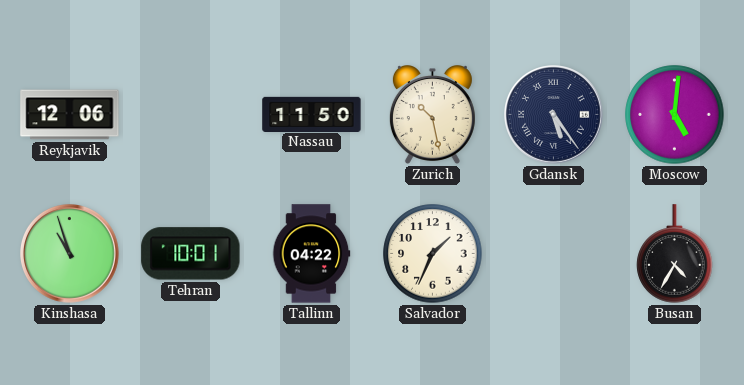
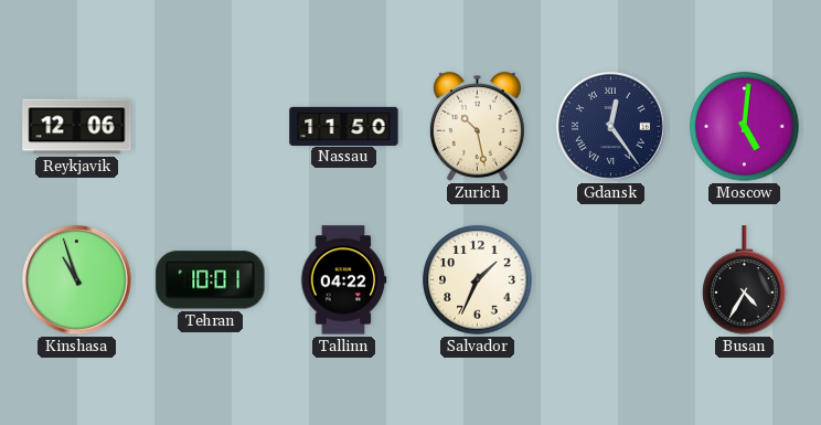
Gdansk: 5:24 -> 12:24
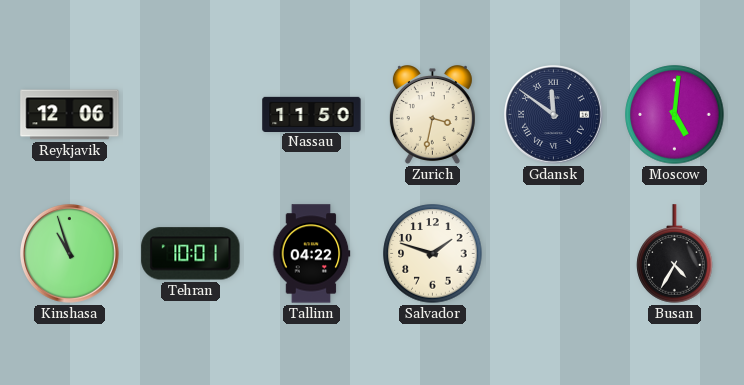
Zurich: 10:28 -> 3:32
Gdansk: 12:24 -> 11:51
Salvador: 1:34 -> 1:48
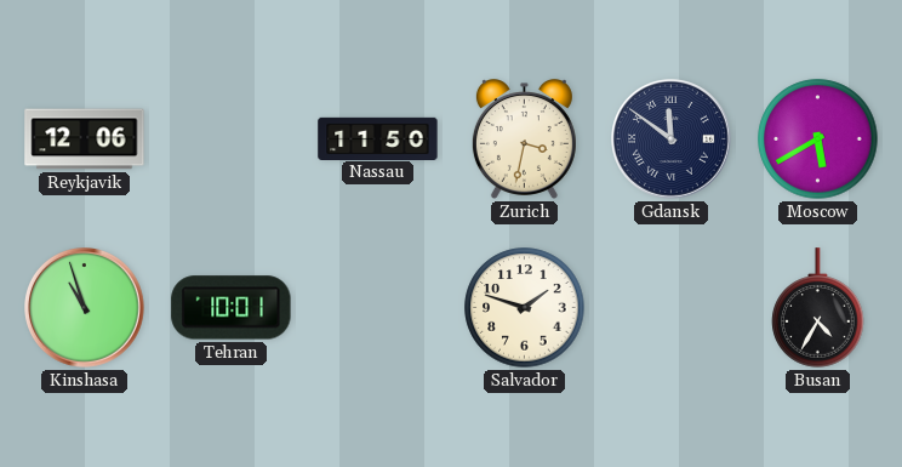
Moscow: 5:01 -> 5:40
Tallinn: 04:22 -> none
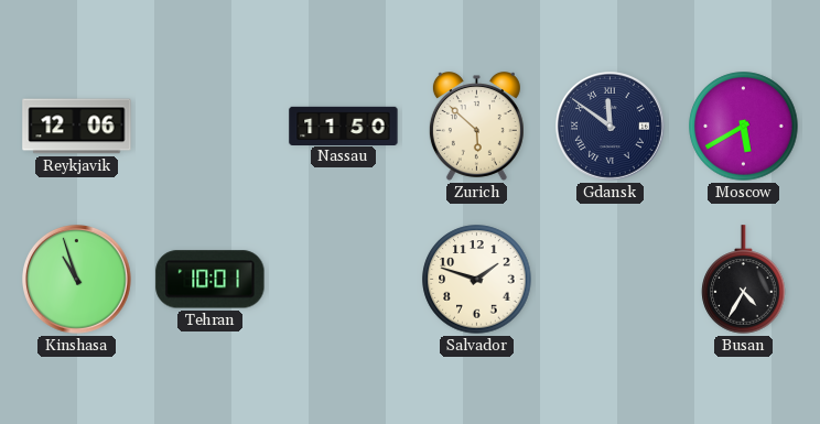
Zurich: 3:32 -> 5:52
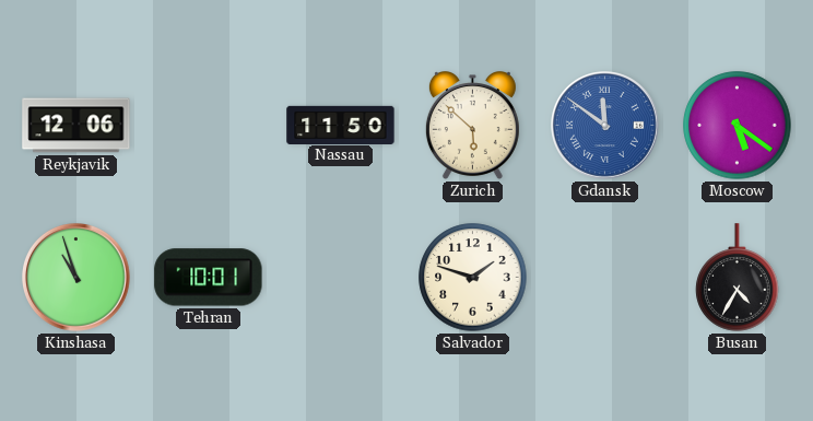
Gdansk dial: navy -> blue
Moscow: 5:40 -> 5:21
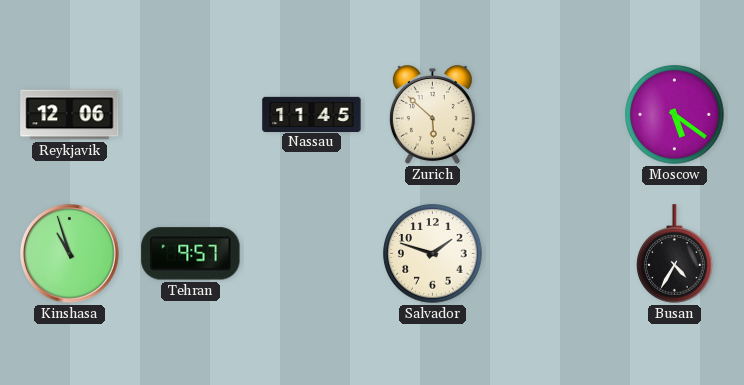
Nassau: 11:50 -> 11:45
Gdansk: 11:51 -> none
Tehran: 10:01 -> 9:57
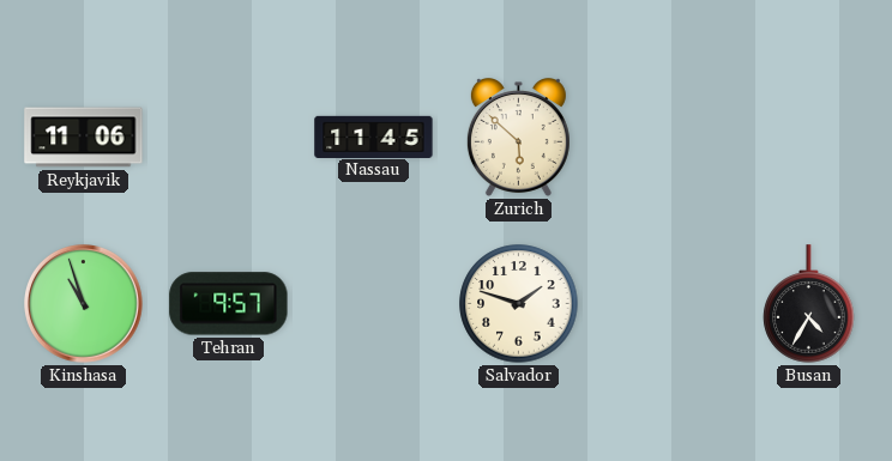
Reykjavik: 12:06 -> 11:06
Moscow: 5:21 -> none
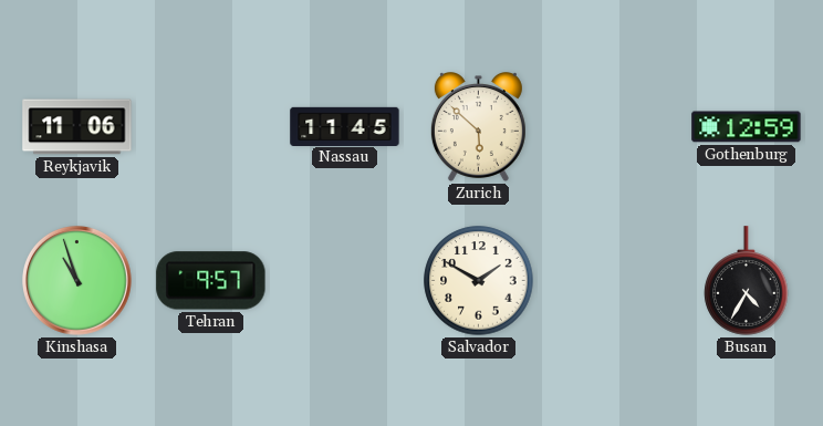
Gothenburg: none -> 12:59
Salvador: 1:48 -> 1:50
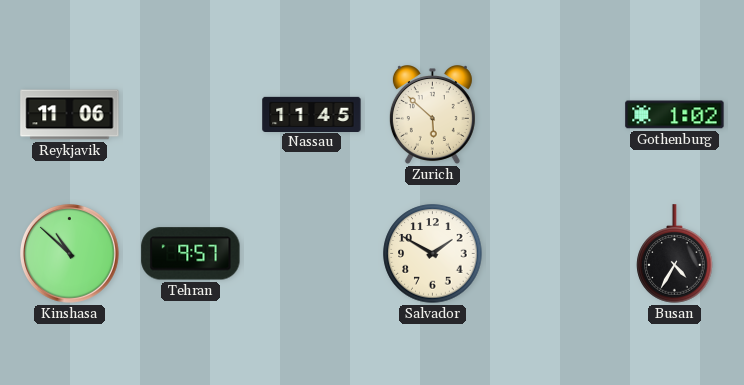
Gothenburg: 12:59 -> 1:02
Kinshasa: 10:57 -> 10:52
